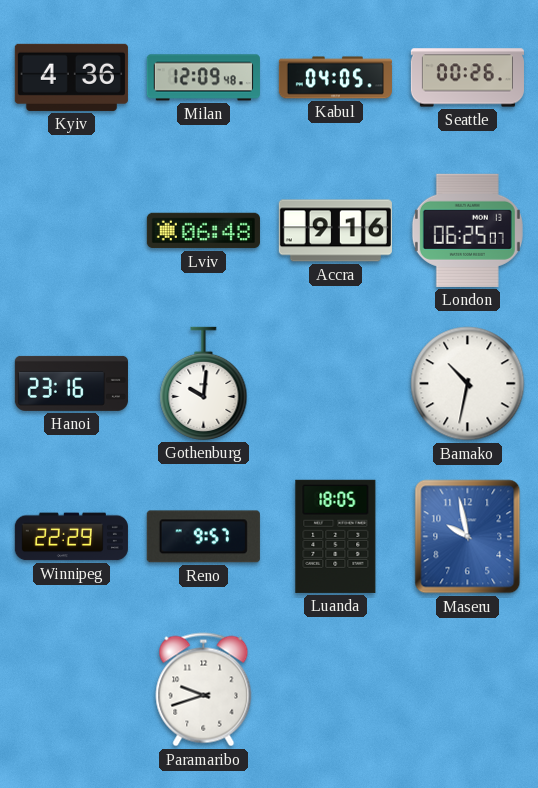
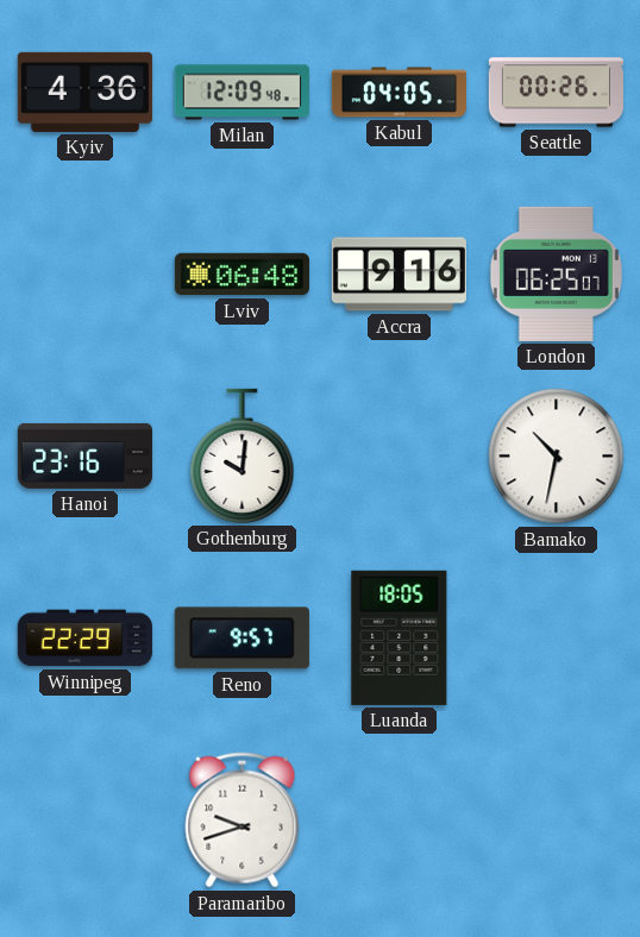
Maseru: 9:58 -> none
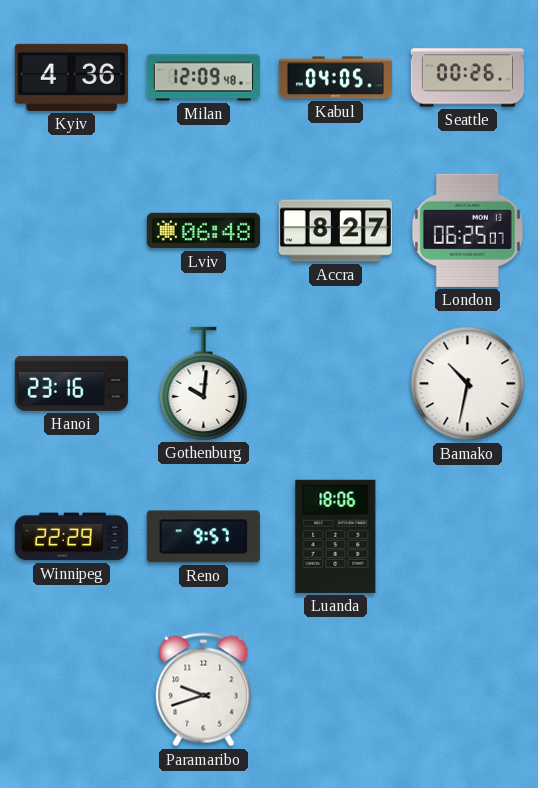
Accra: 9:16 -> 8:27
Luanda: 18:05 -> 18:06
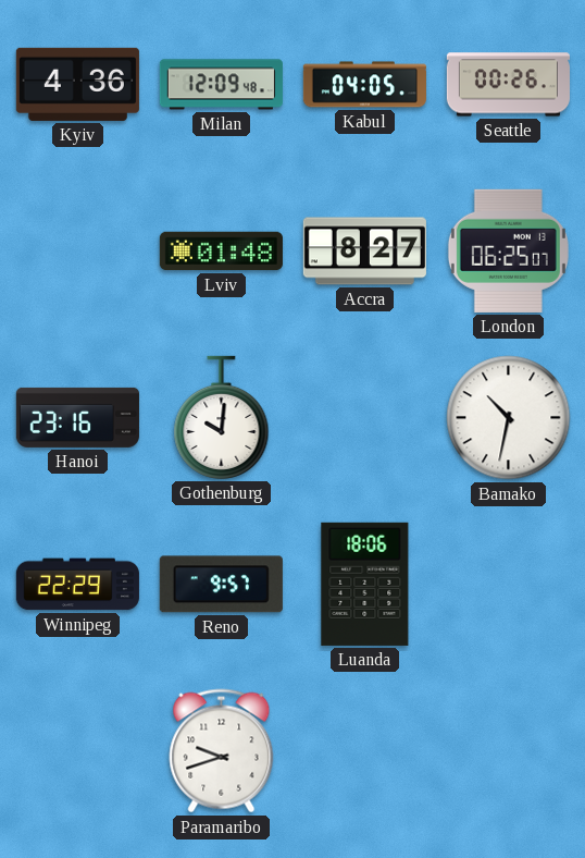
Lviv: 06:48 -> 01:48
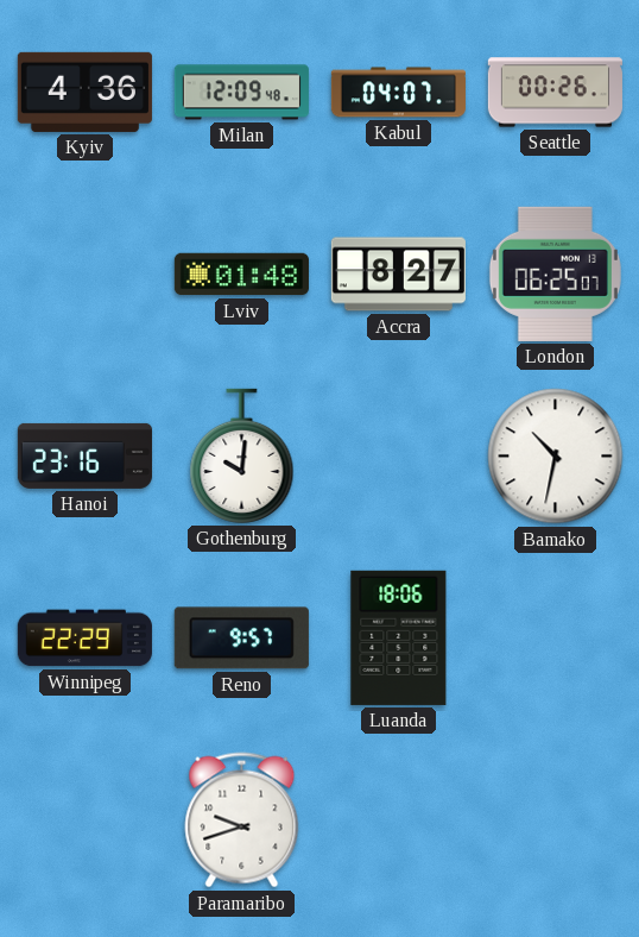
Kabul: 04:05 -> 04:07
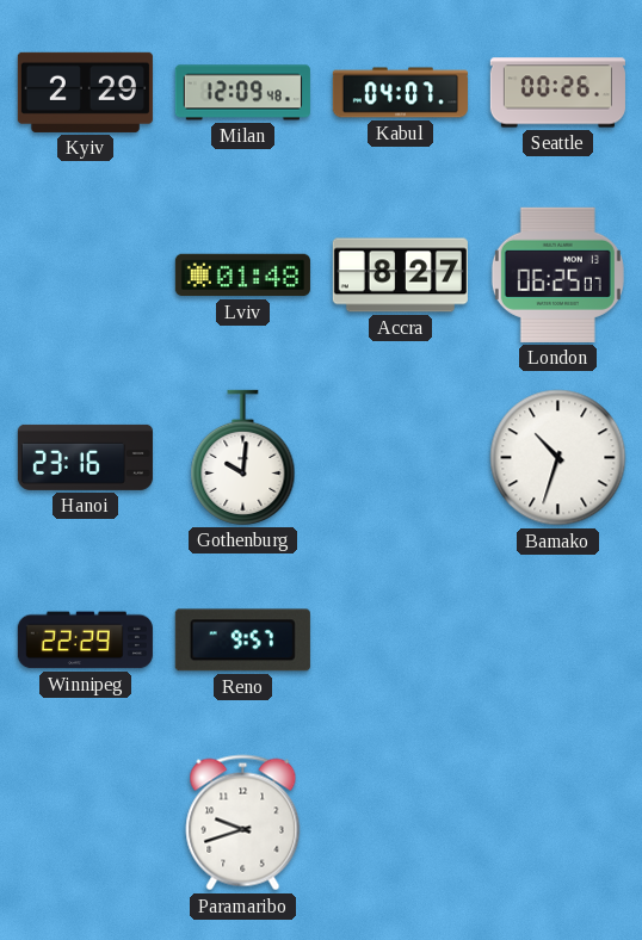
Kyiv: 4:36 -> 2:29
Bamako: 10:32 -> 10:33
Luanda: 18:06 -> none
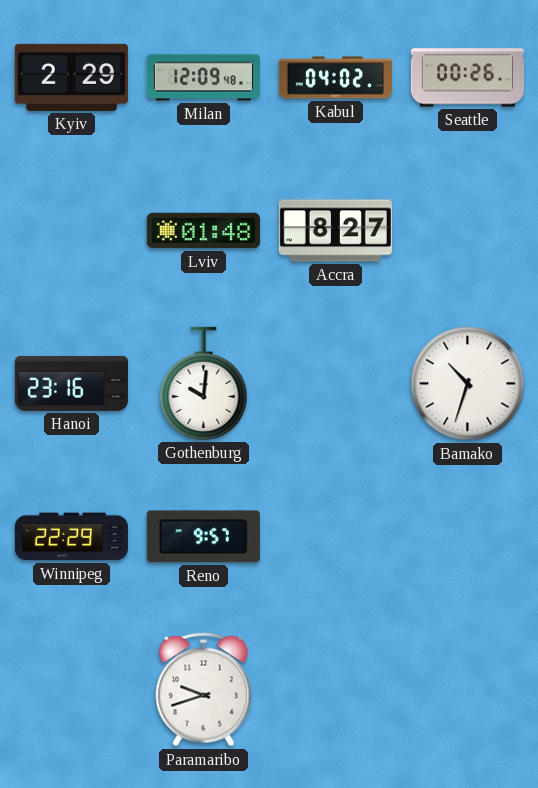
Kabul: 04:07 -> 04:02
London: 06:25 -> none
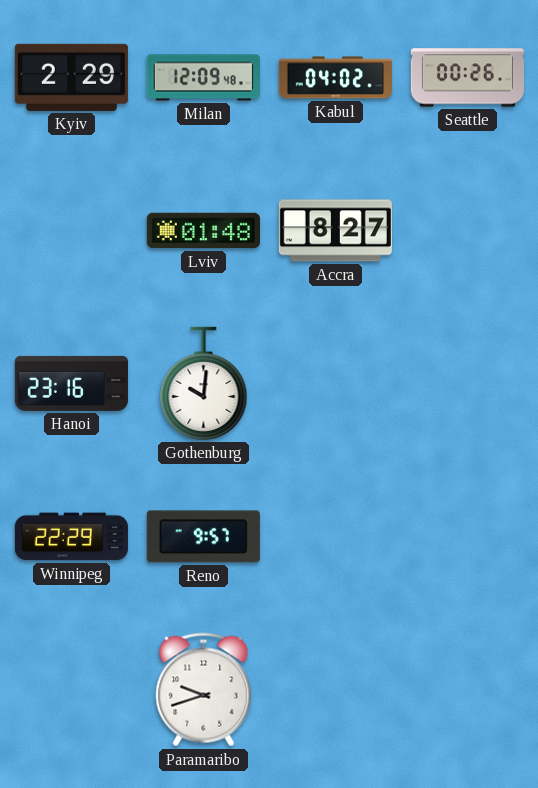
Bamako: 10:33 -> none
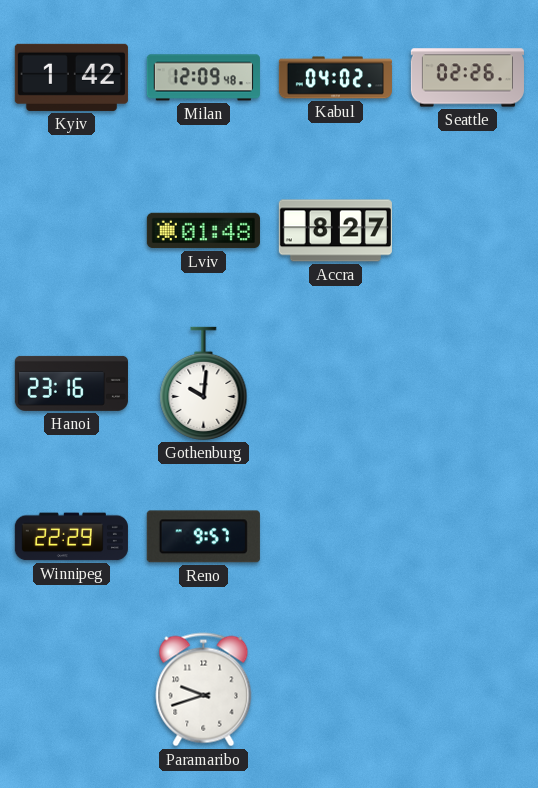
Kyiv: 2:29 -> 1:42
Seattle: 00:26 -> 02:26
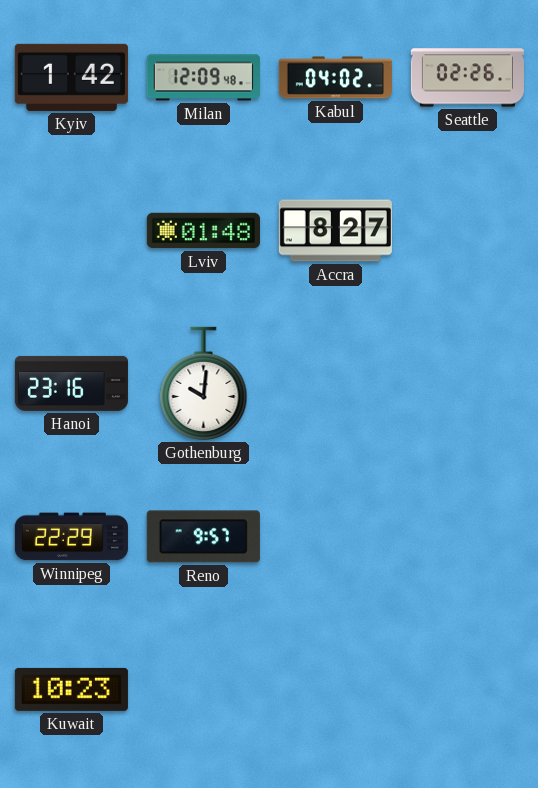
Kuwait: none -> 10:23
Paramaribo: 9:42 -> none
